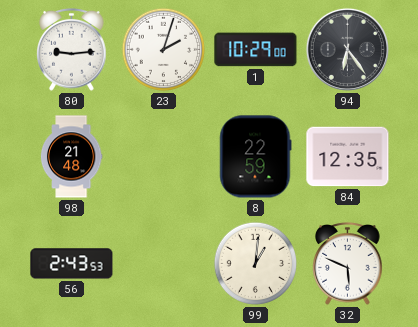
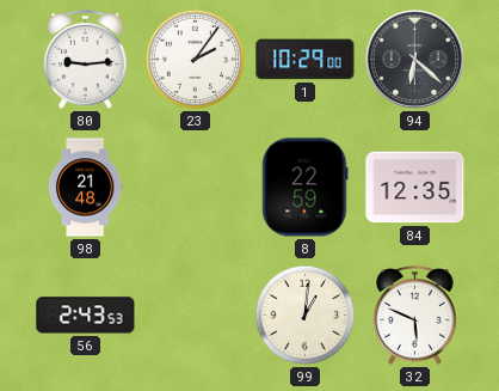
23: 2:03 -> 2:06
94: 6:24 -> 6:22
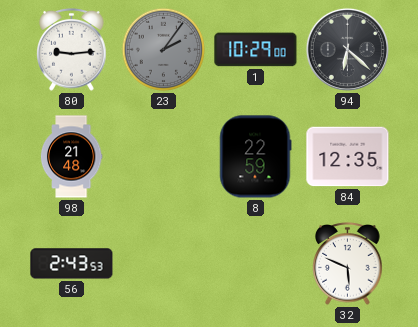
23 dial: white -> grey
99: 1:01 -> none
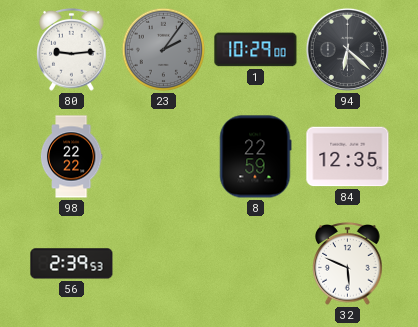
98: 21:48 -> 22:22
56: 2:43 -> 2:39
